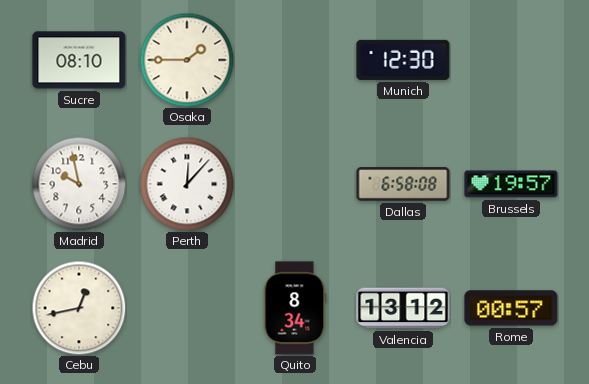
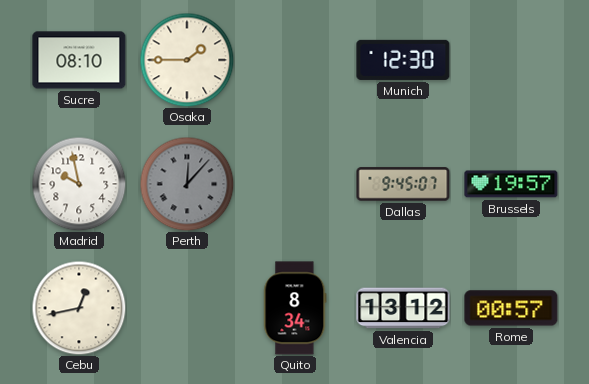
Perth dial: white -> grey
Dallas: 6:58 -> 9:45
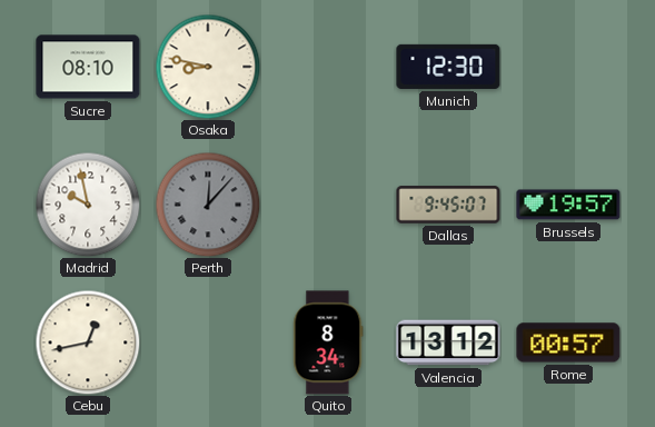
Osaka: 1:45 -> 8:47
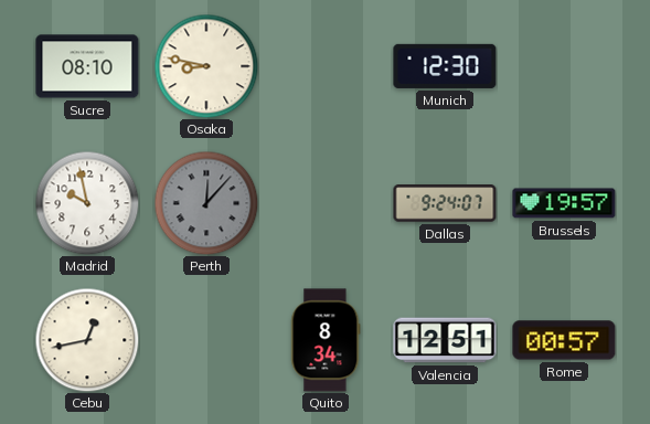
Dallas: 9:45 -> 9:24
Valencia: 13:12 -> 12:51
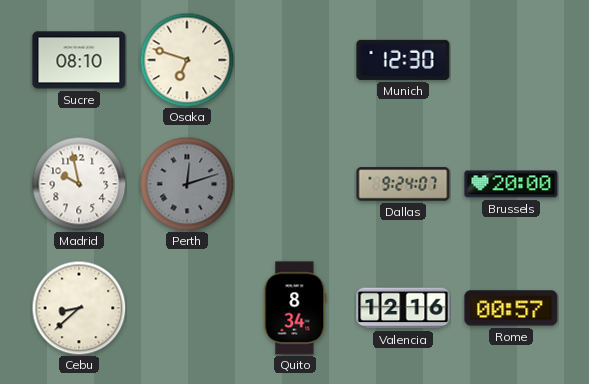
Osaka: 8:47 -> 6:48
Perth: 12:07 -> 12:12
Brussels: 19:57 -> 20:00
Cebu: 12:43 -> 8:38
Valencia: 12:51 -> 12:16
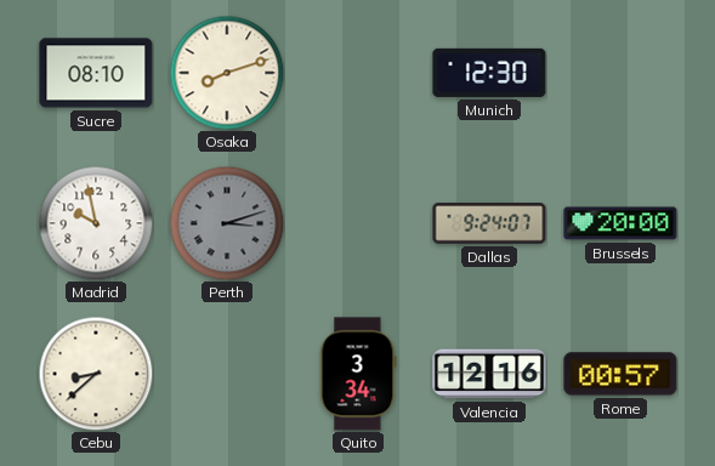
Osaka: 6:48 -> 8:12
Perth: 12:12 -> 3:12
Quito: 8:34 -> 3:34
